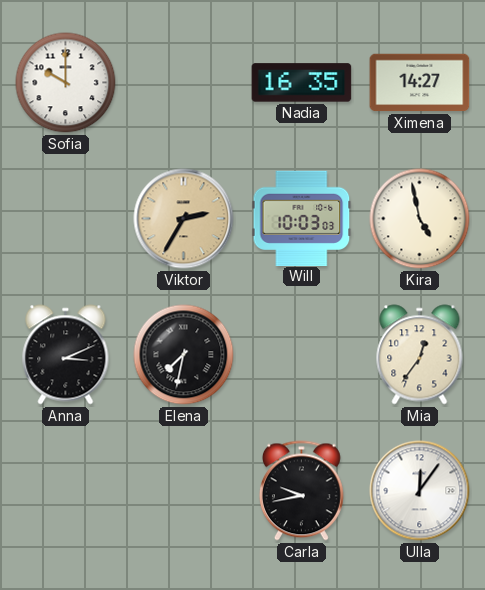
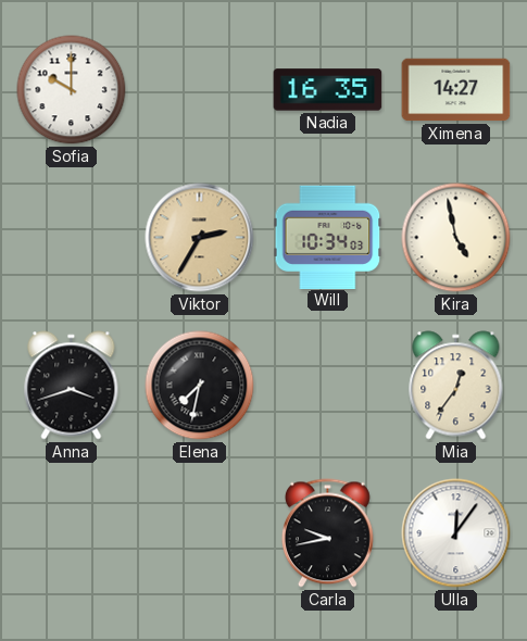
Will: 10:03 -> 10:34
Anna: 3:11 -> 3:42
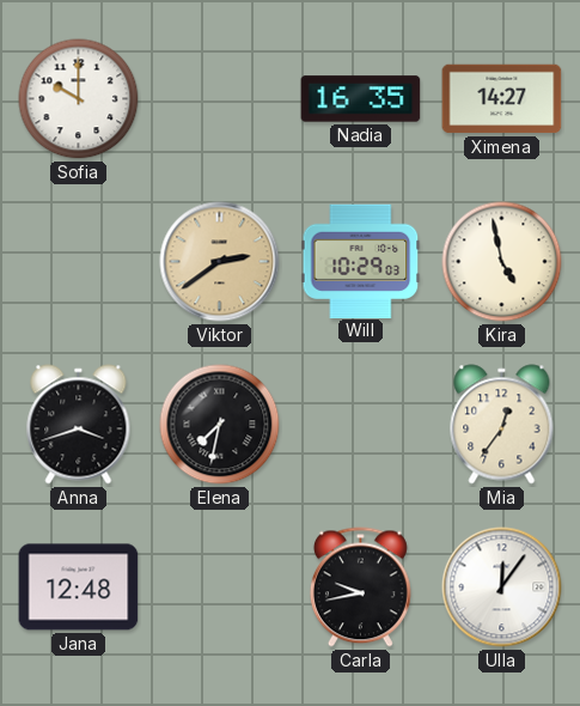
Viktor: 2:35 -> 2:39
Will: 10:34 -> 10:29
Jana: none -> 12:48
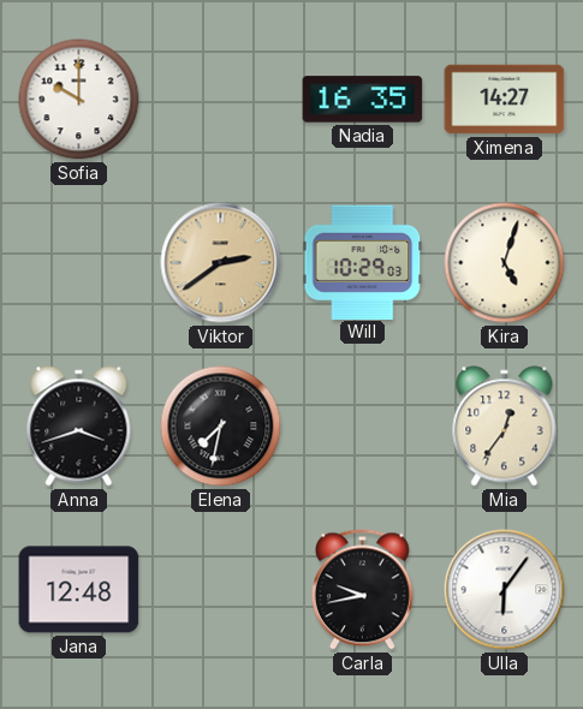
Kira: 4:58 -> 5:03
Ulla: 12:06 -> 6:06
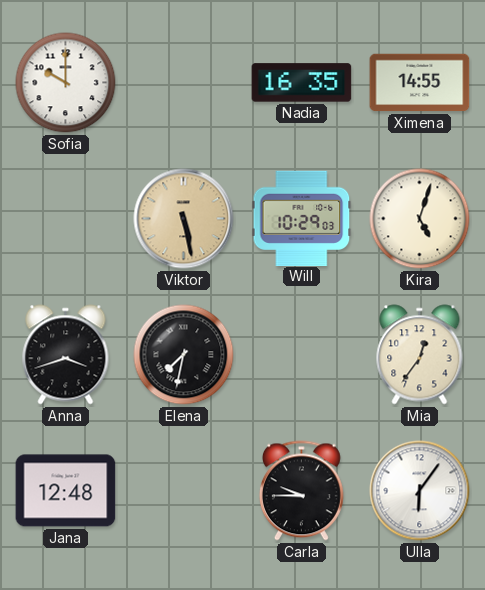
Ximena: 14:27 -> 14:55
Viktor: 2:39 -> 5:28
Carla: 9:43 -> 9:45
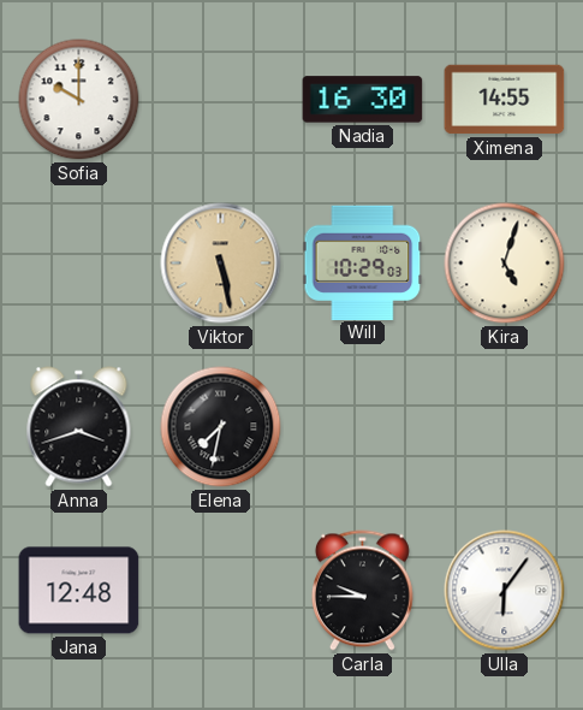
Nadia: 16:35 -> 16:30
Mia: 12:36 -> none
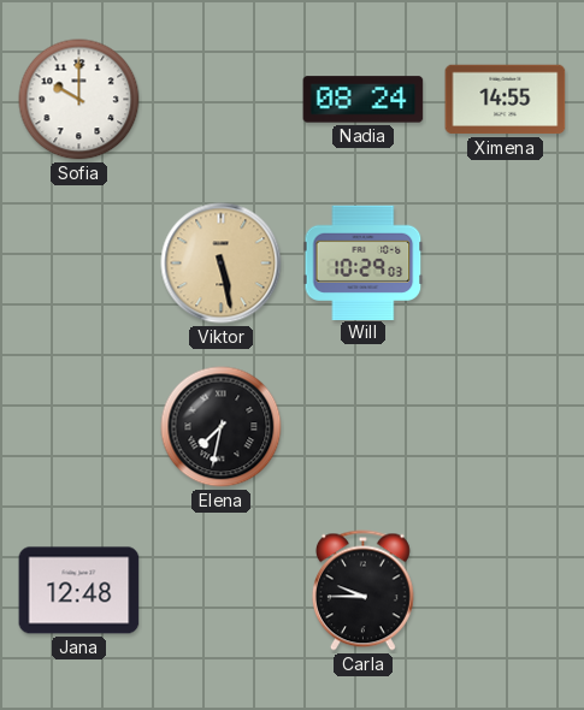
Nadia: 16:30 -> 08:24
Kira: 5:03 -> none
Anna: 3:42 -> none
Ulla: 6:06 -> none
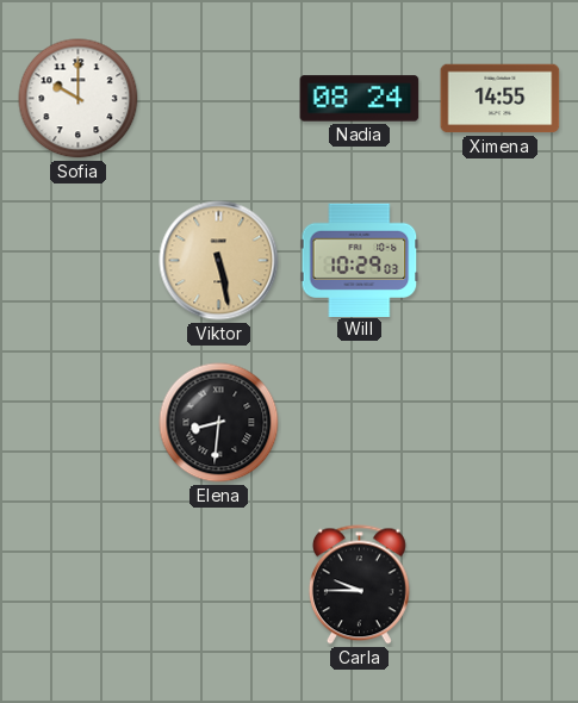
Elena: 7:32 -> 8:31
Jana: 12:48 -> none
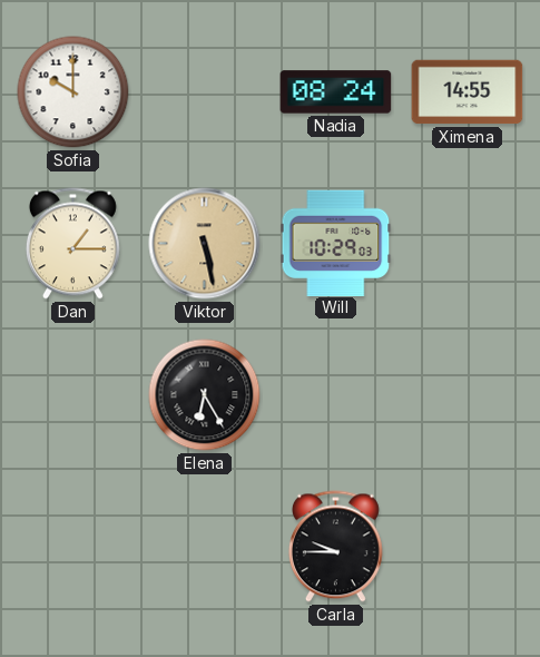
Dan: none -> 1:15
Elena: 8:31 -> 6:25
